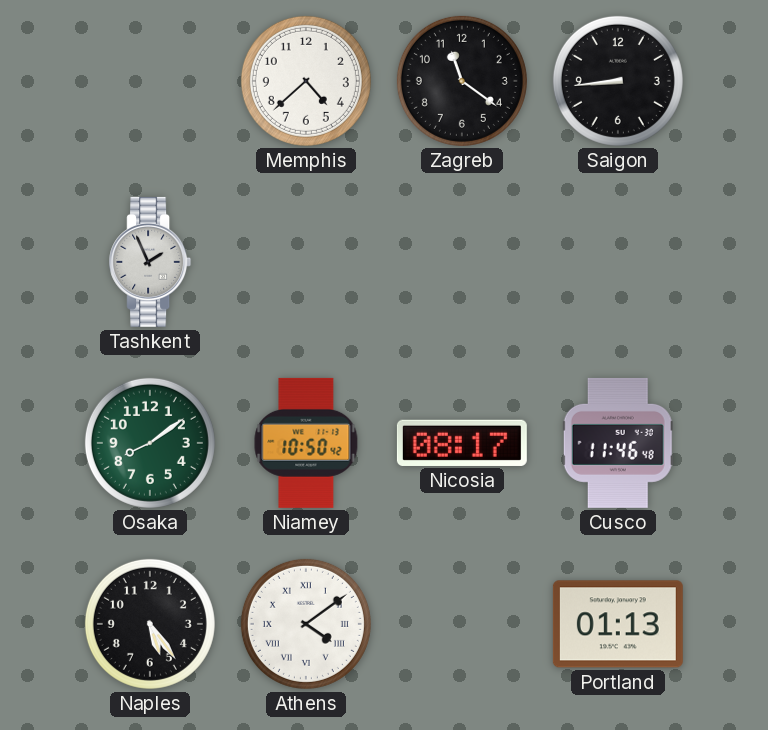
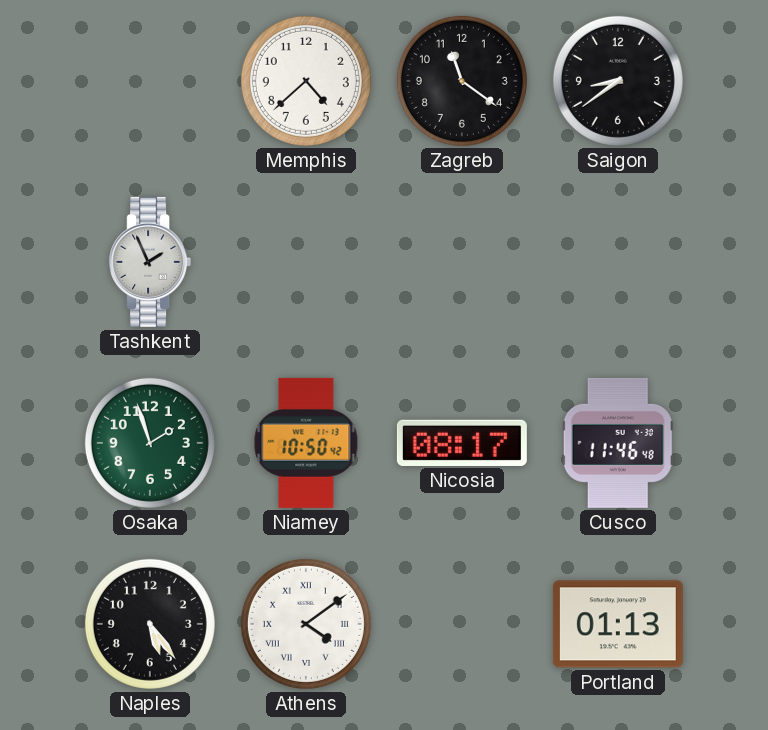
Saigon: 8:44 -> 8:39
Osaka: 8:09 -> 1:57
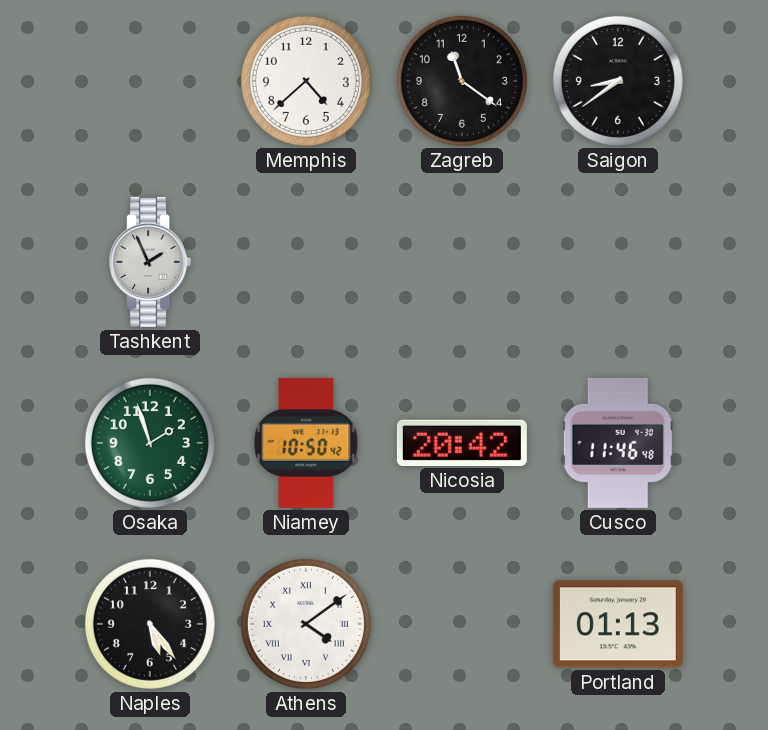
Nicosia: 08:17 -> 20:42
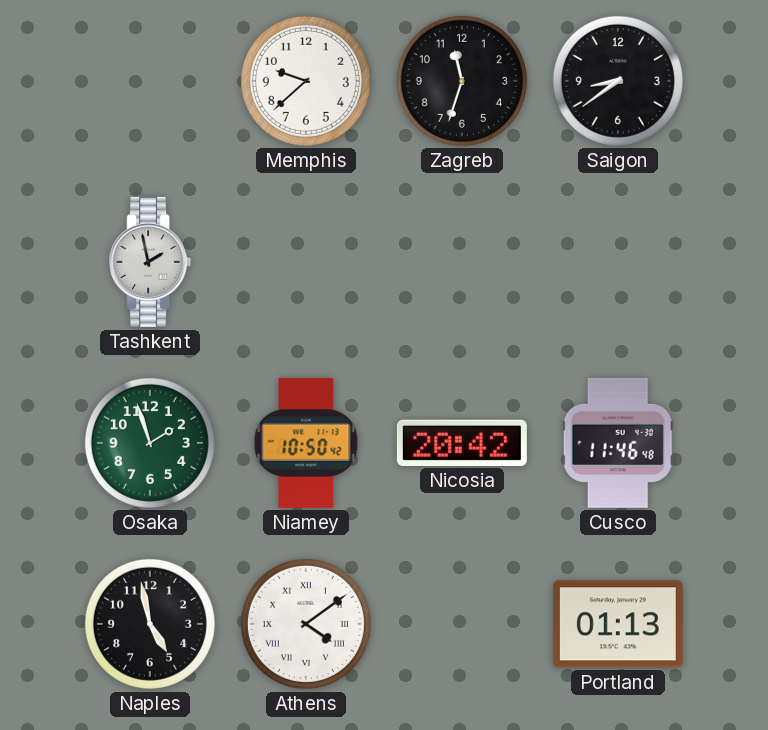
Memphis: 4:38 -> 9:38
Zagreb: 11:21 -> 11:33
Tashkent: 1:56 -> 1:58
Naples: 5:24 -> 4:58
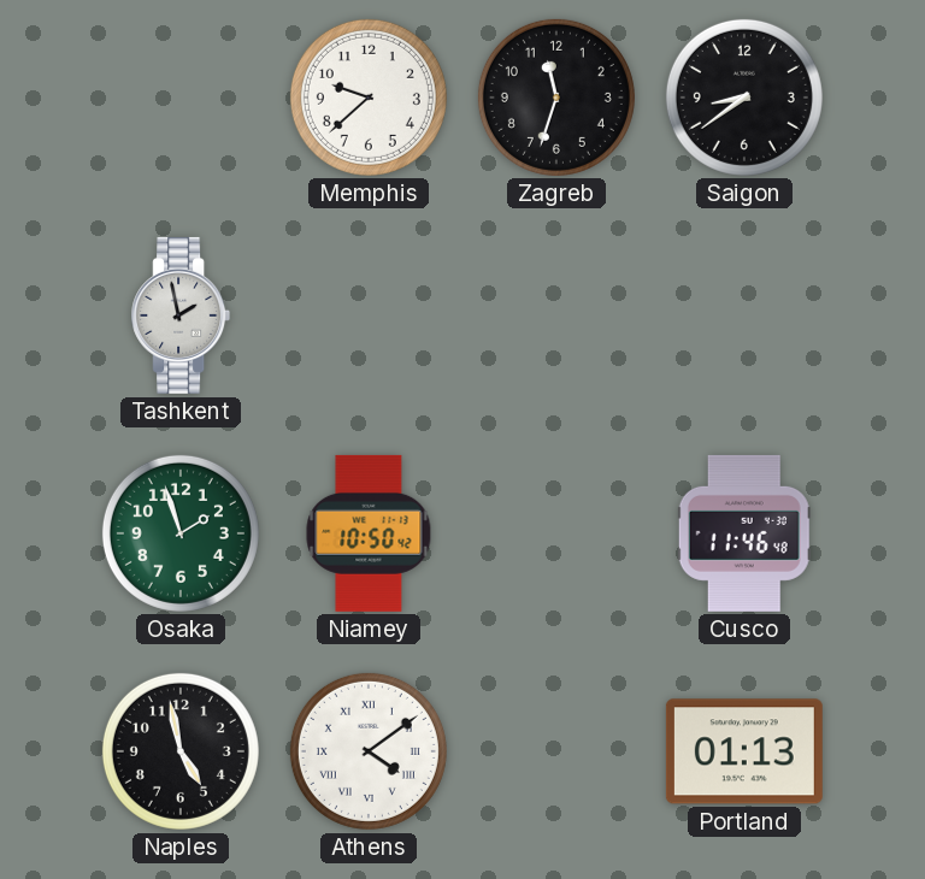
Nicosia: 20:42 -> none
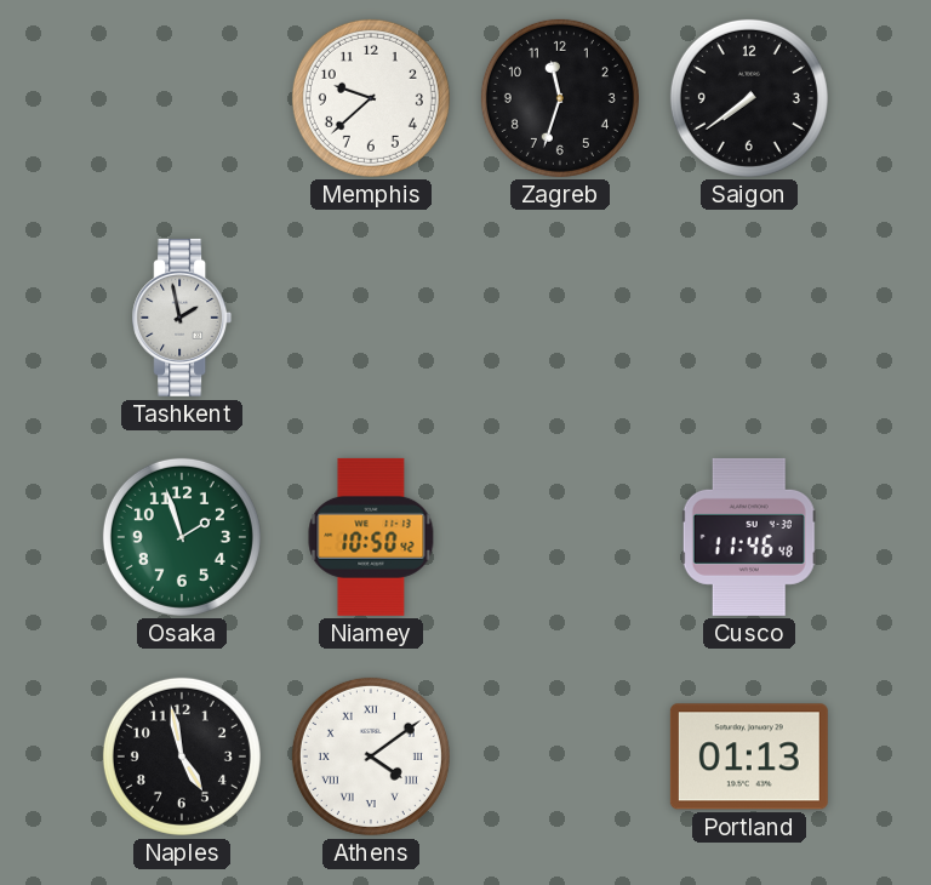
Saigon: 8:39 -> 7:39
